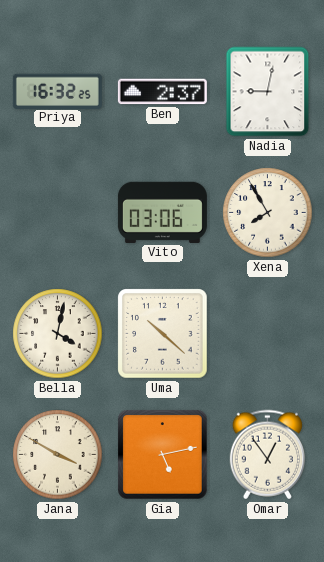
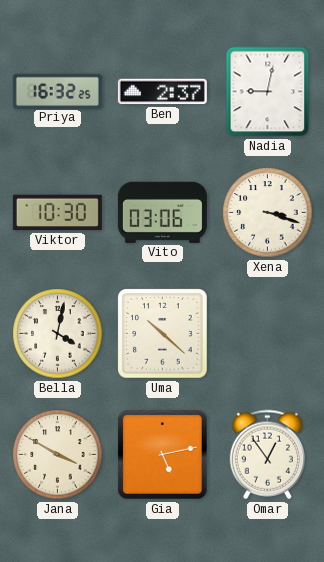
Viktor: none -> 10:30
Xena: 7:55 -> 3:18
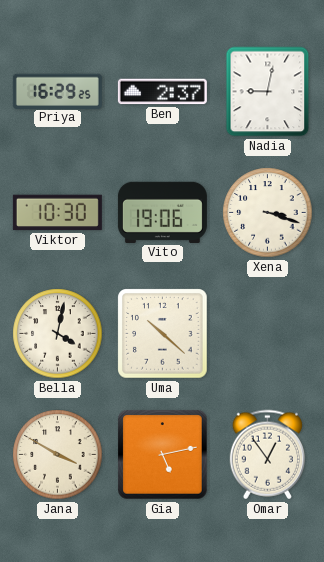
Priya: 16:32 -> 16:29
Vito: 03:06 -> 19:06
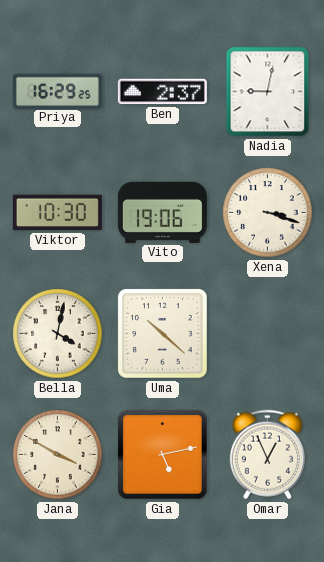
Omar: 12:54 -> 12:56
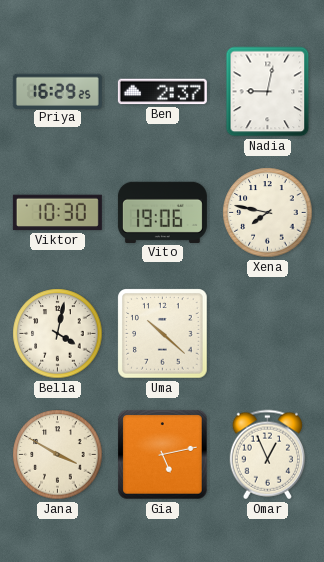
Xena: 3:18 -> 7:47
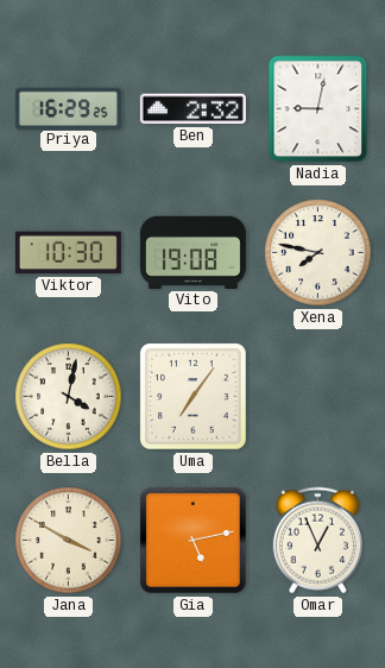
Ben: 2:37 -> 2:32
Vito: 19:06 -> 19:08
Uma: 10:22 -> 7:06
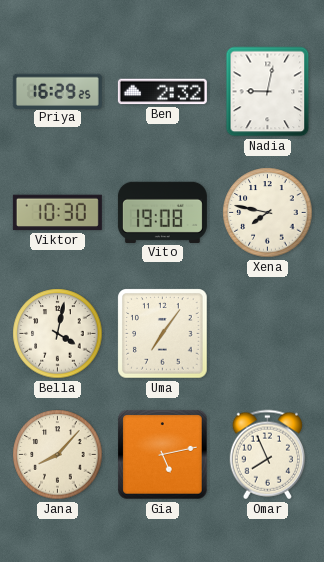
Jana: 3:50 -> 8:07
Omar: 12:56 -> 7:56
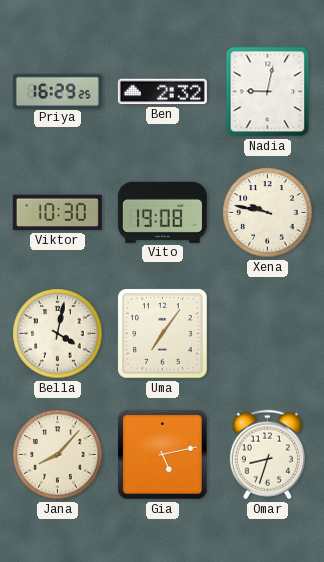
Xena: 7:47 -> 9:47
Omar: 7:56 -> 8:33
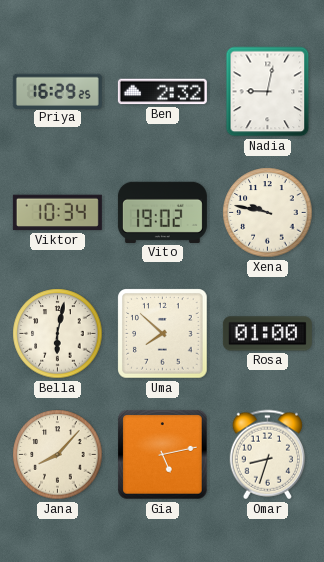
Viktor: 10:30 -> 10:34
Vito: 19:08 -> 19:02
Bella: 4:02 -> 6:02
Uma: 7:06 -> 7:52
Rosa: none -> 01:00
